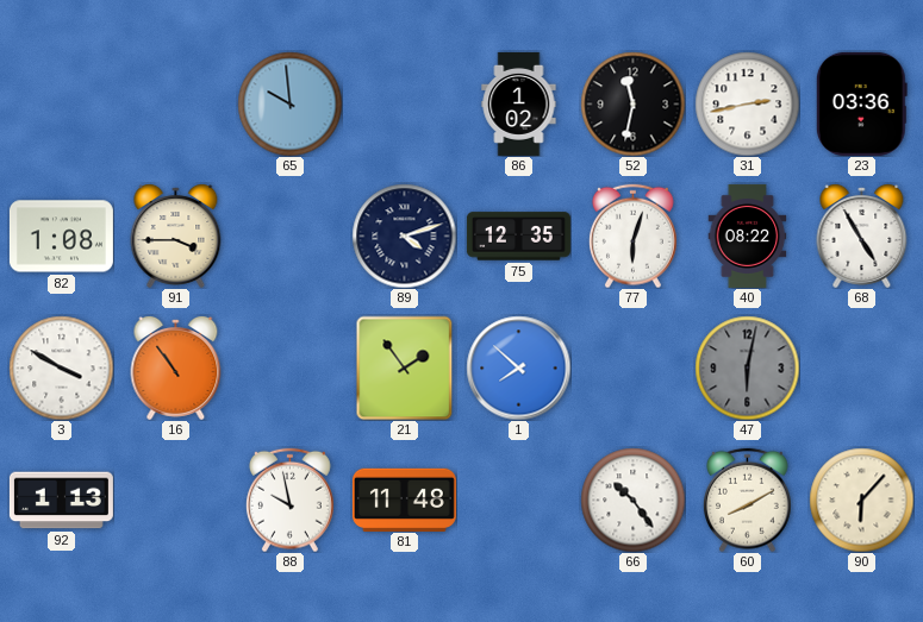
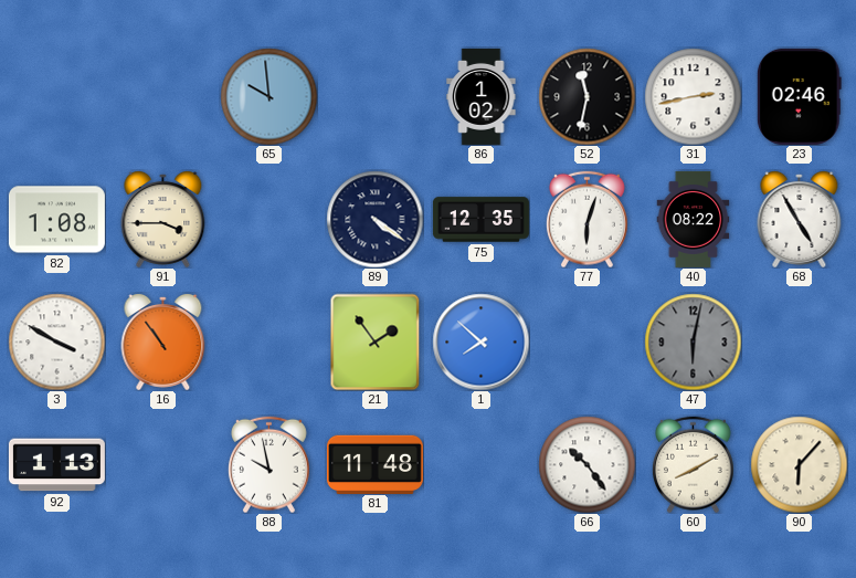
23: 03:36 -> 02:46
89: 4:12 -> 4:21
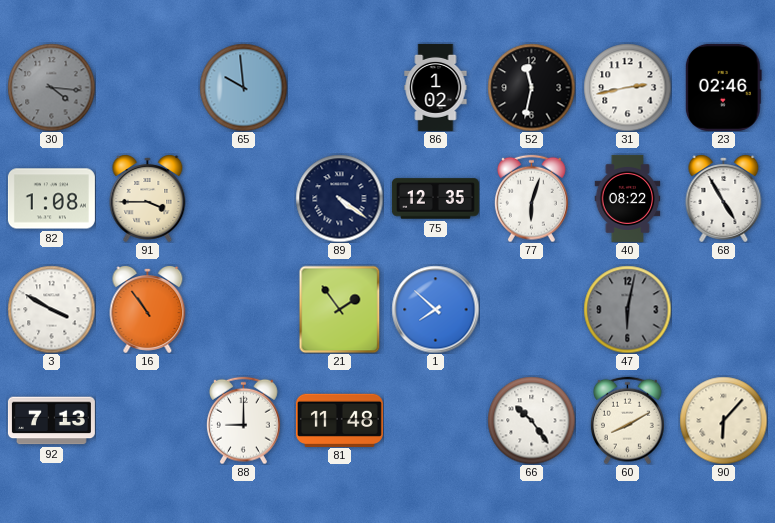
30: none -> 4:16
92: 1:13 -> 7:13
88: 9:58 -> 9:00
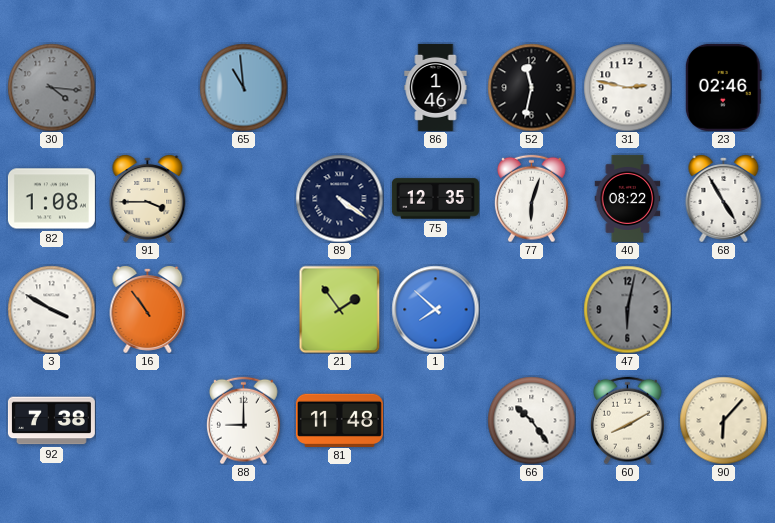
65: 9:59 -> 10:59
86: 1:02 -> 1:46
31: 2:43 -> 2:47
92: 7:13 -> 7:38
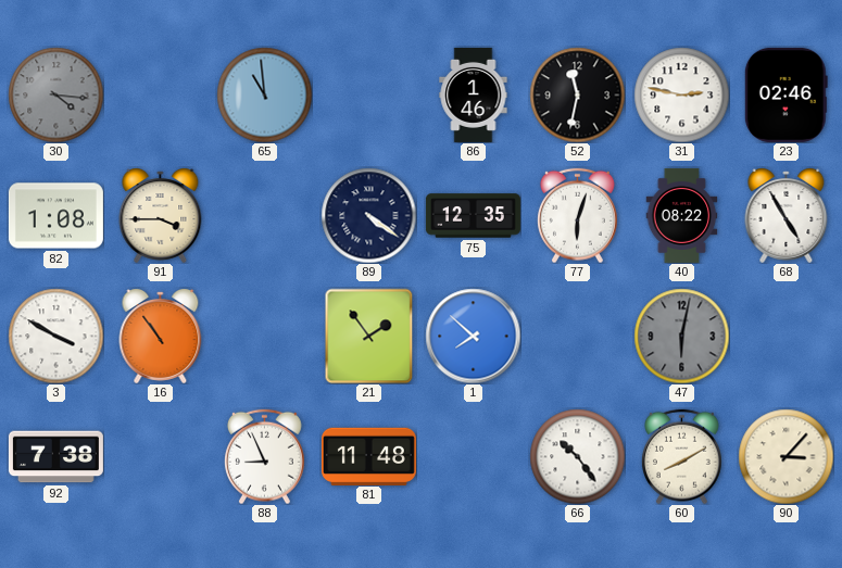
88: 9:00 -> 8:56
90: 6:07 -> 3:07
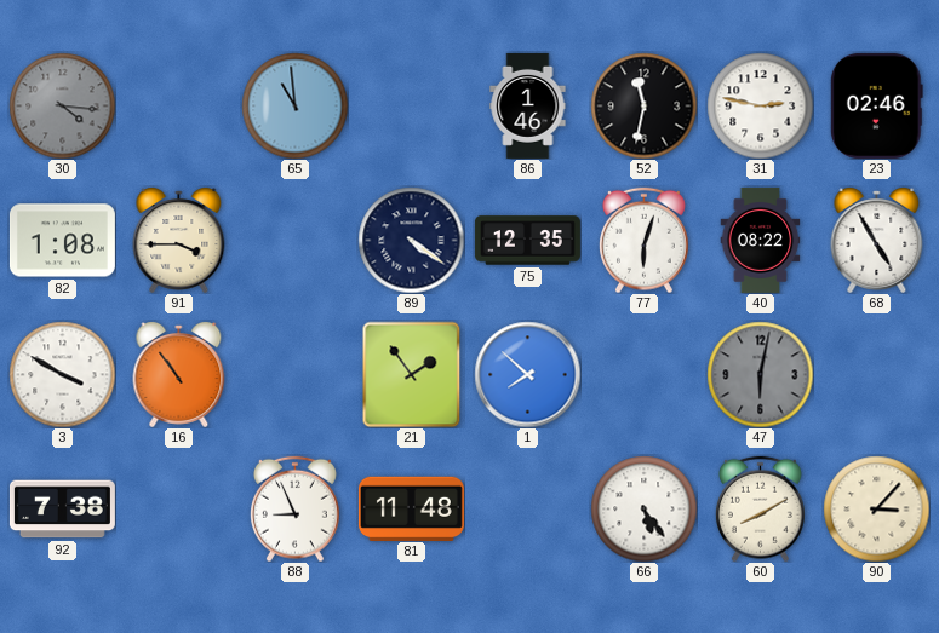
66: 10:24 -> 5:24
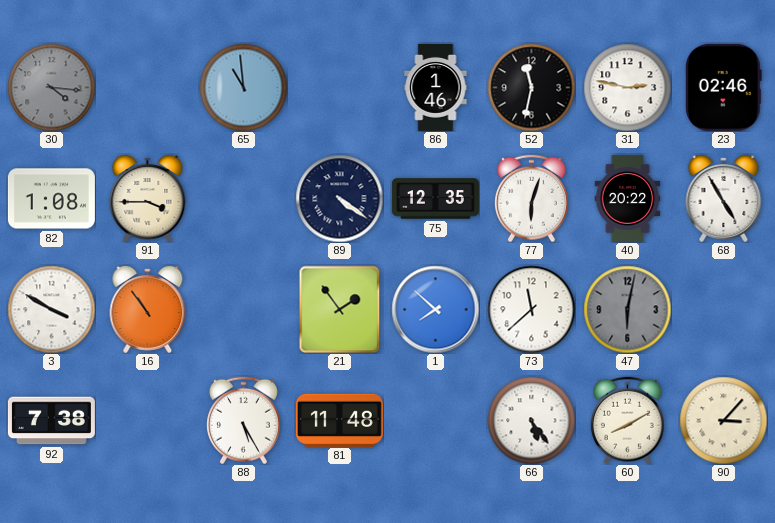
40: 08:22 -> 20:22
73: none -> 11:38
88: 8:56 -> 5:25
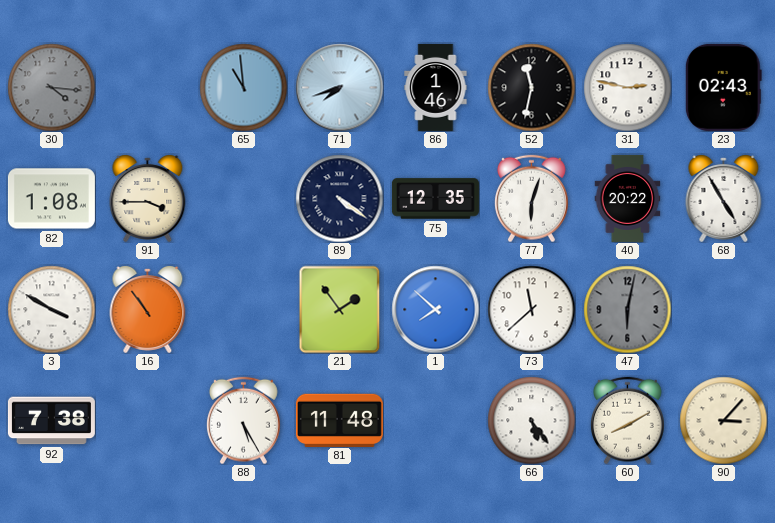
71: none -> 7:42
23: 02:46 -> 02:43
